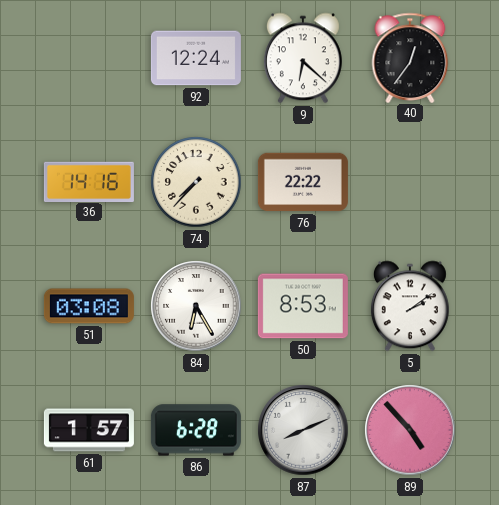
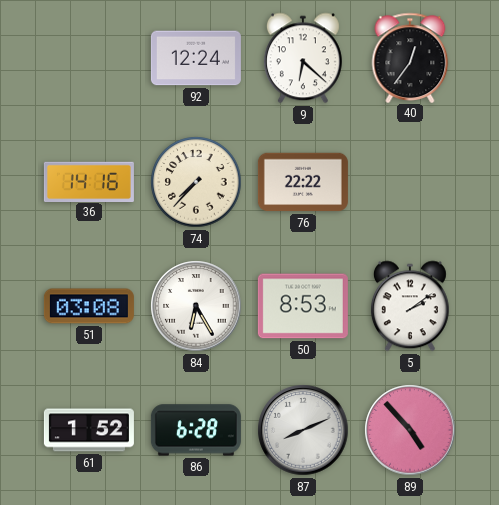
61: 1:57 -> 1:52
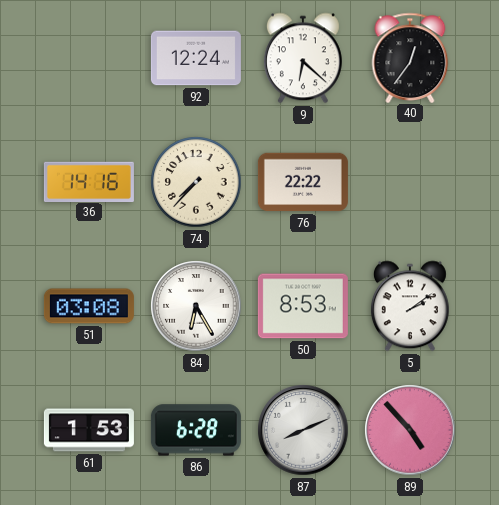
61: 1:52 -> 1:53
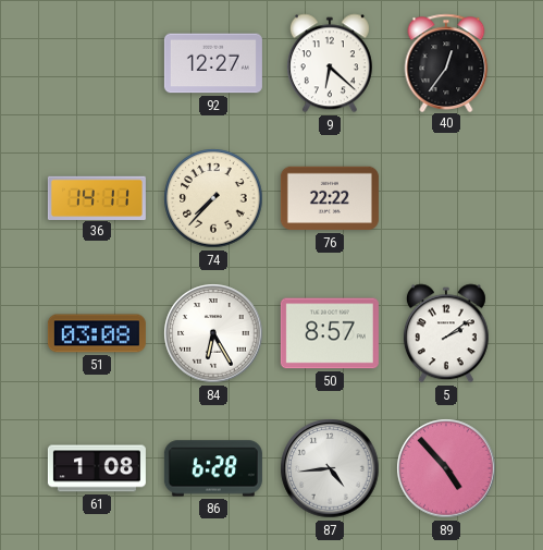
92: 12:24 -> 12:27
36: 14:16 -> 14:11
50: 8:53 -> 8:57
61: 1:53 -> 1:08
87: 8:11 -> 4:44
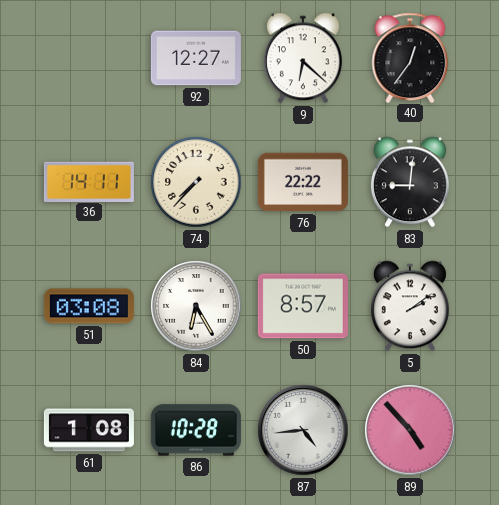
83: none -> 9:01
86: 6:28 -> 10:28
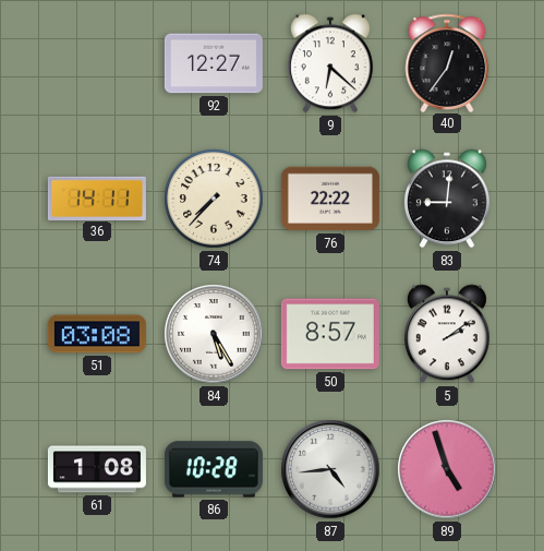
84: 6:25 -> 5:25
89: 4:53 -> 4:57
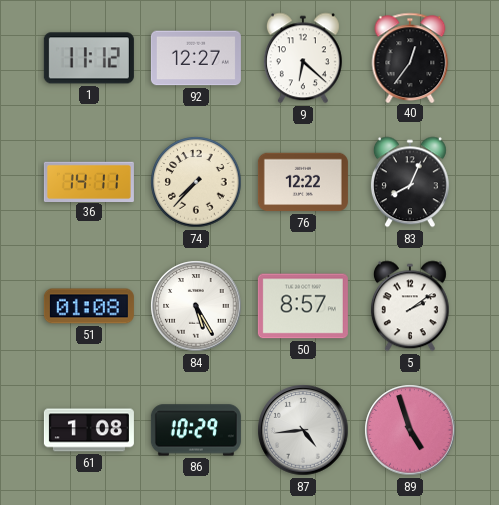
1: none -> 11:12
76: 22:22 -> 12:22
83: 9:01 -> 8:04
51: 03:08 -> 01:08
86: 10:28 -> 10:29
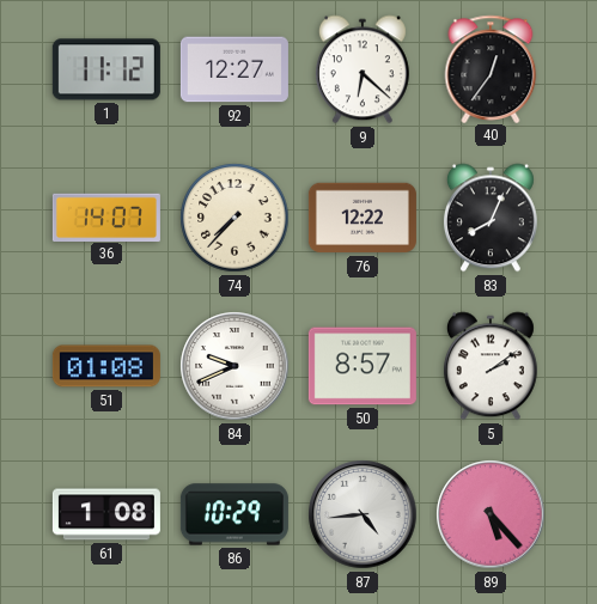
36: 14:11 -> 14:07
84: 5:25 -> 9:41
89: 4:57 -> 5:23
